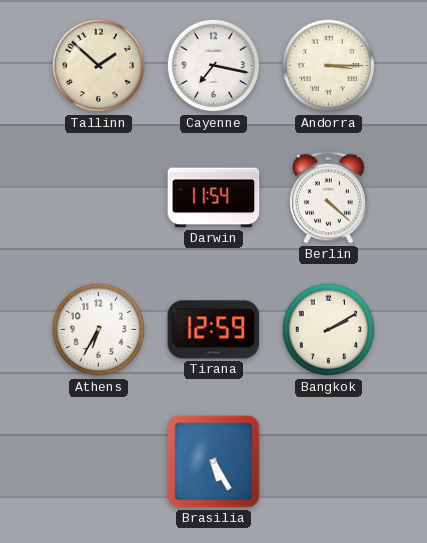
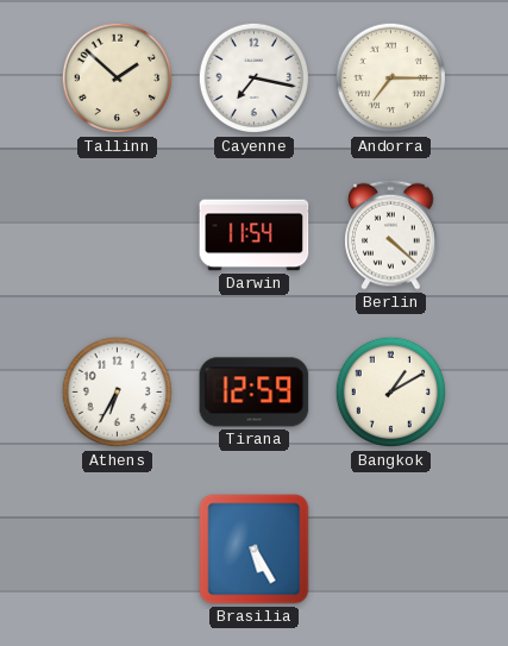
Andorra: 3:15 -> 7:15
Bangkok: 2:10 -> 1:10
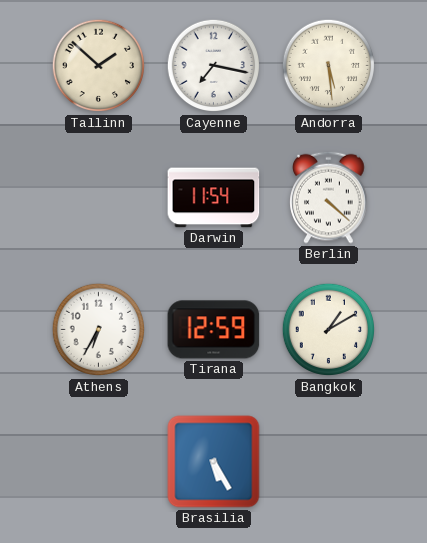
Andorra: 7:15 -> 5:29
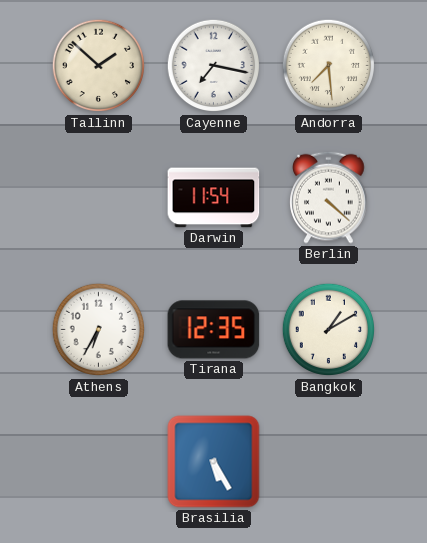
Andorra: 5:29 -> 7:29
Tirana: 12:59 -> 12:35
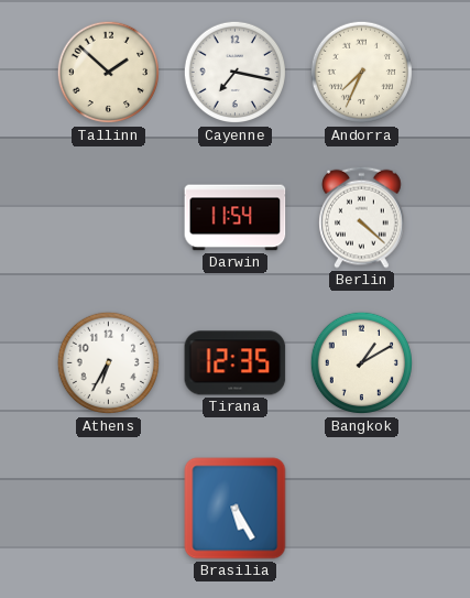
Andorra: 7:29 -> 7:34
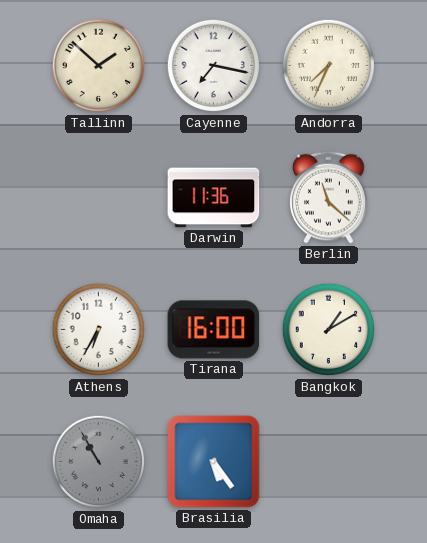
Darwin: 11:54 -> 11:36
Berlin: 4:22 -> 11:22
Tirana: 12:35 -> 16:00
Omaha: none -> 10:55
Brasilia: 5:25 -> 5:24
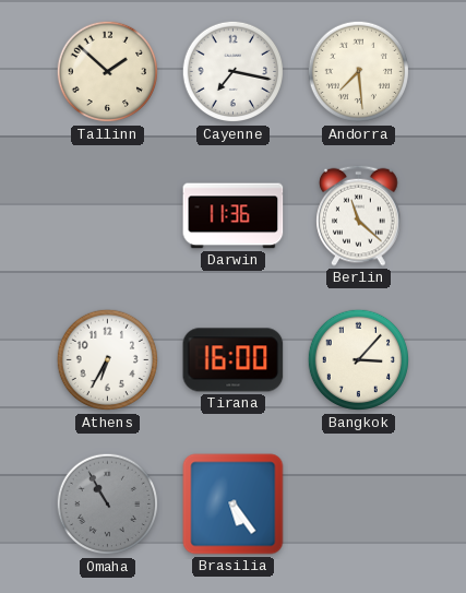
Andorra: 7:34 -> 7:29
Bangkok: 1:10 -> 3:07
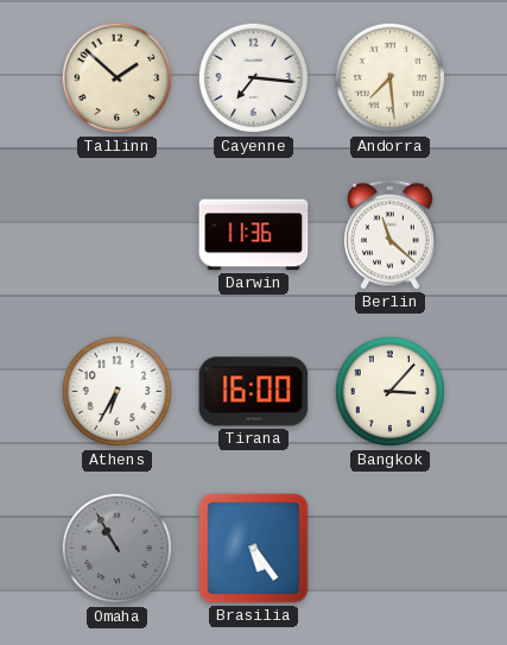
Cayenne: 7:17 -> 7:16
